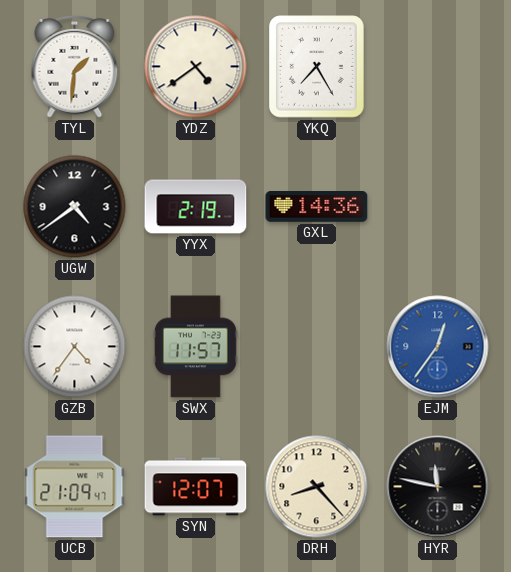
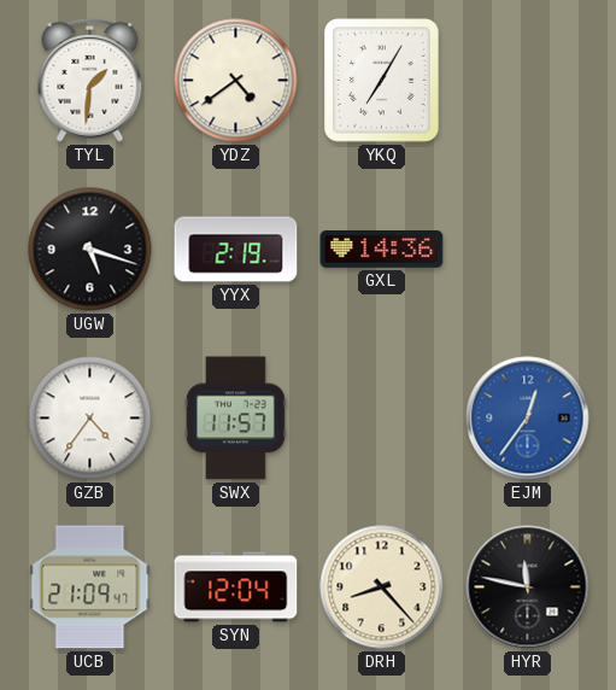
YKQ: 7:25 -> 7:05
UGW: 4:39 -> 5:18
SYN: 12:07 -> 12:04
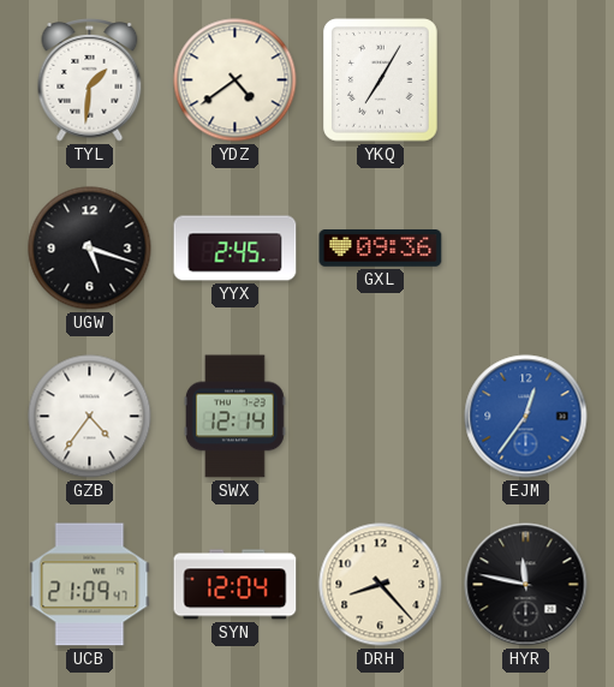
YYX: 2:19 -> 2:45
GXL: 14:36 -> 09:36
SWX: 11:57 -> 12:14
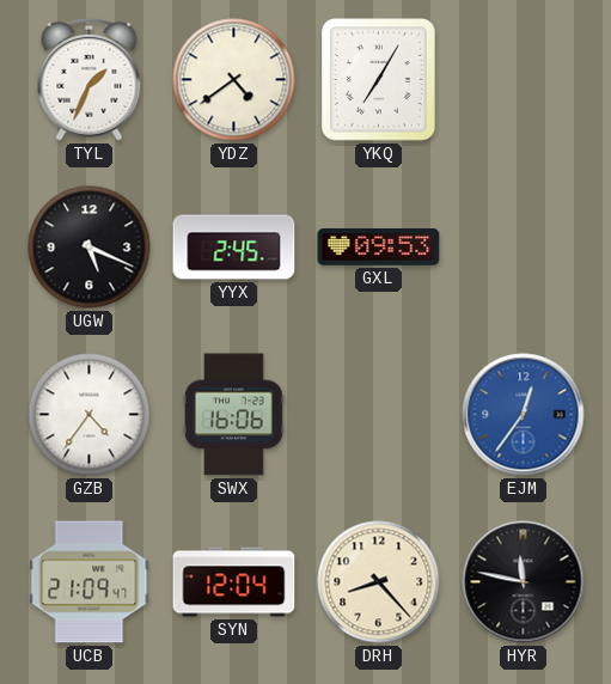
TYL: 1:31 -> 1:34
UGW: 5:18 -> 5:19
GXL: 09:36 -> 09:53
SWX: 12:14 -> 16:06
